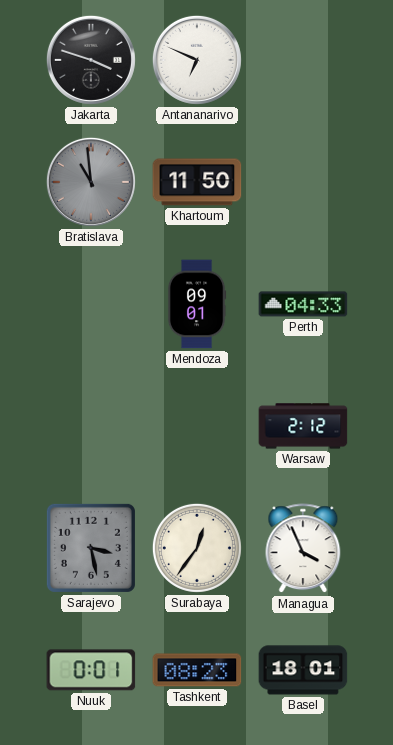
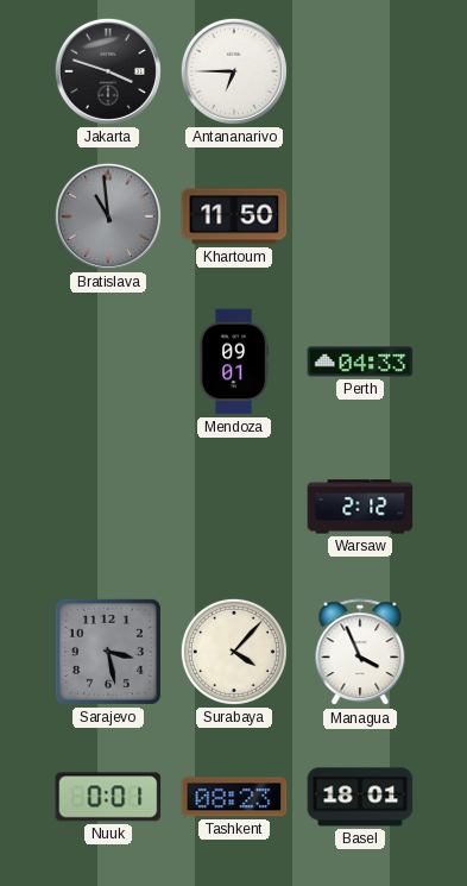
Antananarivo: 6:49 -> 6:45
Surabaya: 12:36 -> 4:07
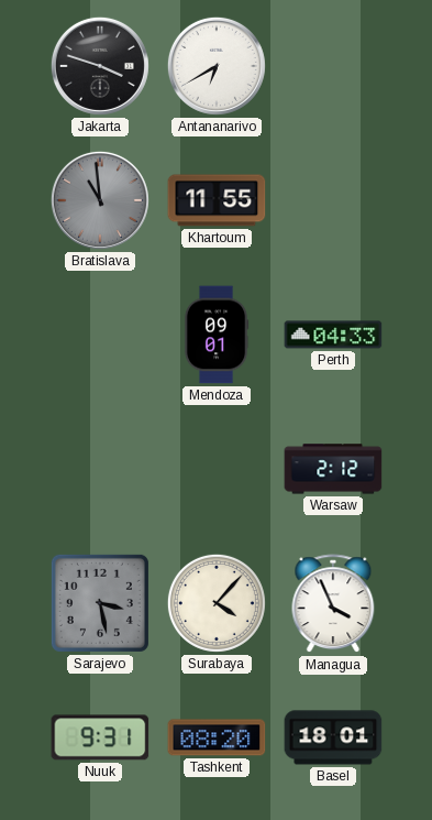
Antananarivo: 6:45 -> 6:40
Khartoum: 11:50 -> 11:55
Nuuk: 0:01 -> 9:31
Tashkent: 08:23 -> 08:20
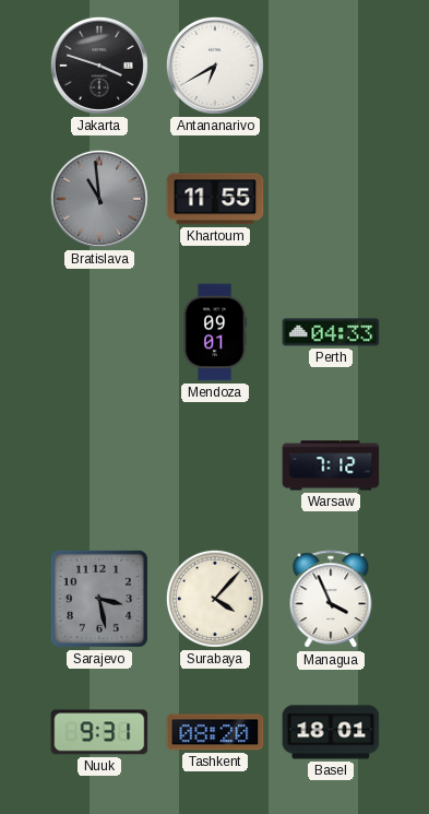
Warsaw: 2:12 -> 7:12
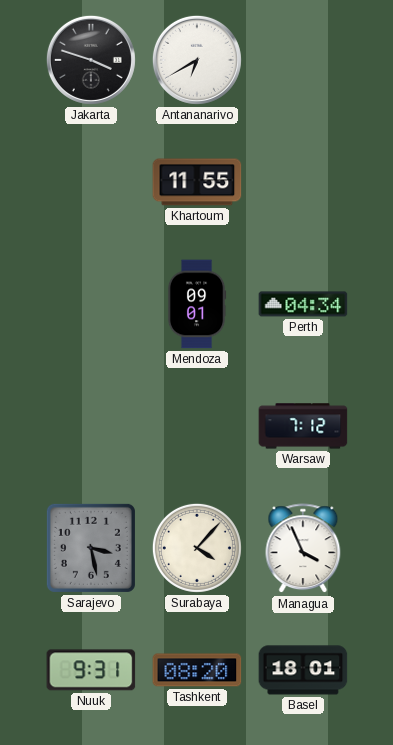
Bratislava: 10:59 -> none
Perth: 04:33 -> 04:34
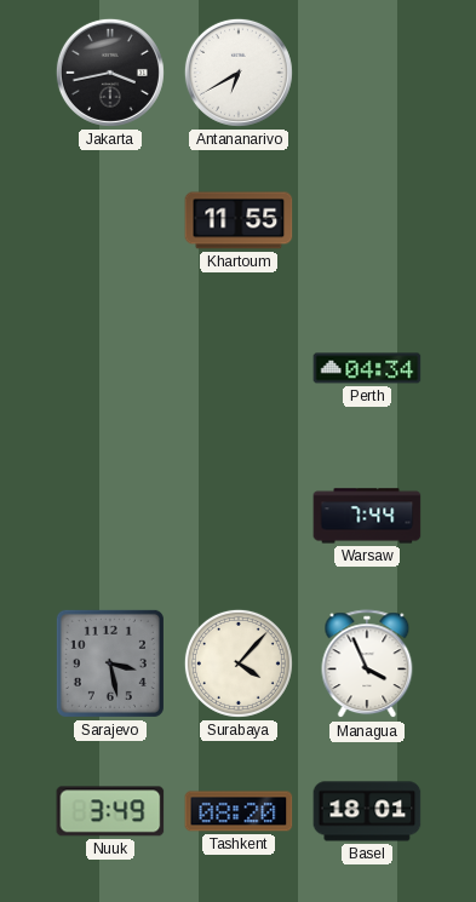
Jakarta: 3:48 -> 3:43
Mendoza: 09:01 -> none
Warsaw: 7:12 -> 7:44
Nuuk: 9:31 -> 3:49
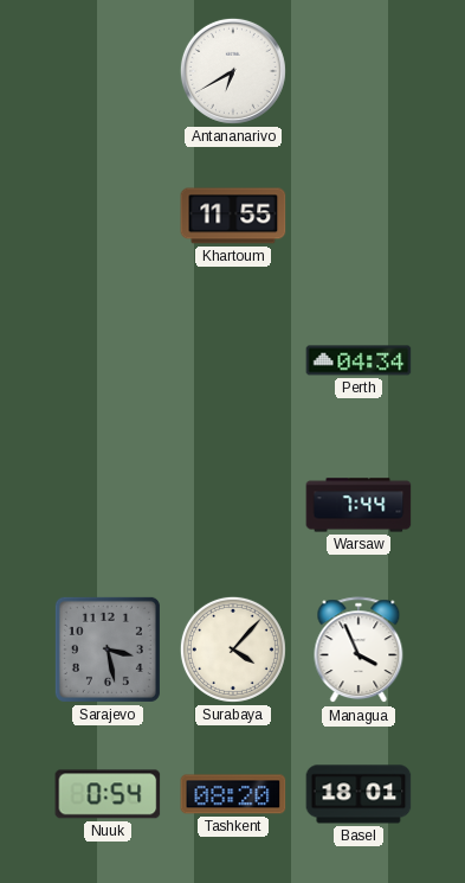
Jakarta: 3:43 -> none
Nuuk: 3:49 -> 0:54
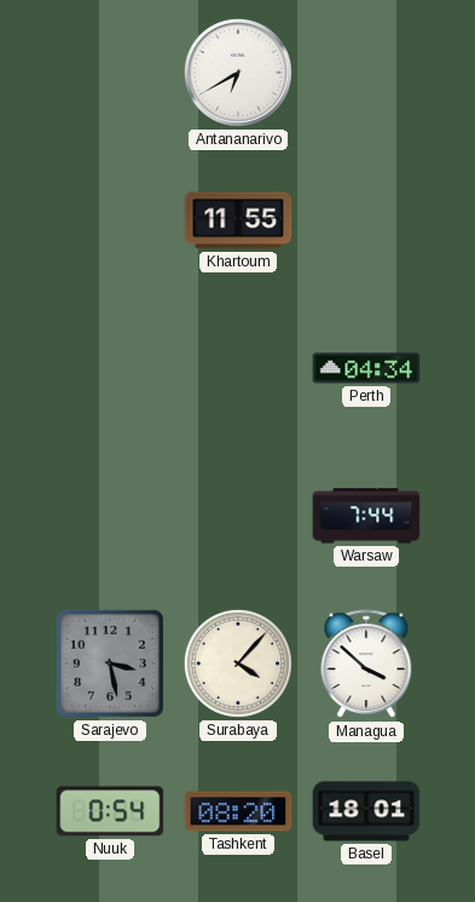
Managua: 3:56 -> 3:52
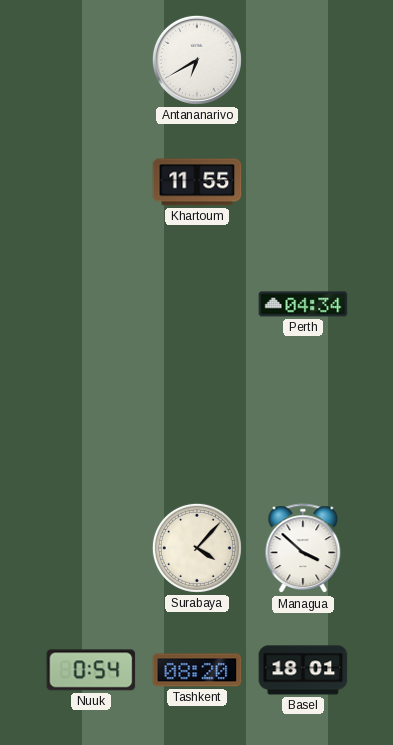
Warsaw: 7:44 -> none
Sarajevo: 3:28 -> none
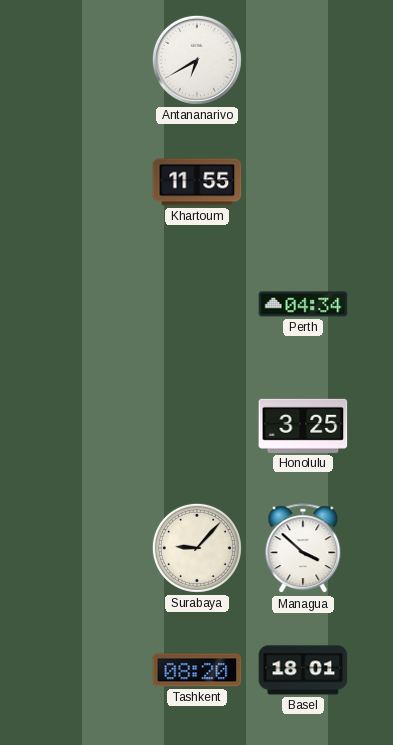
Honolulu: none -> 3:25
Surabaya: 4:07 -> 9:07
Nuuk: 0:54 -> none
